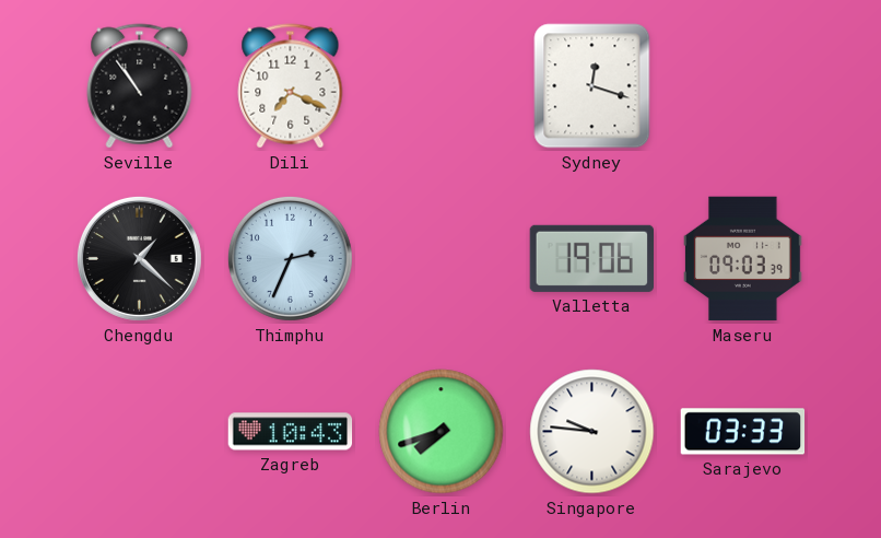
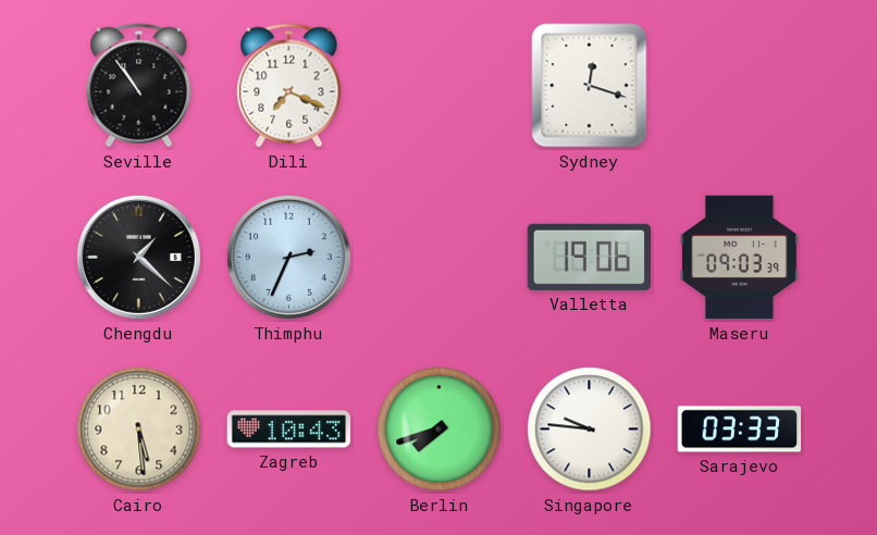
Cairo: none -> 5:29
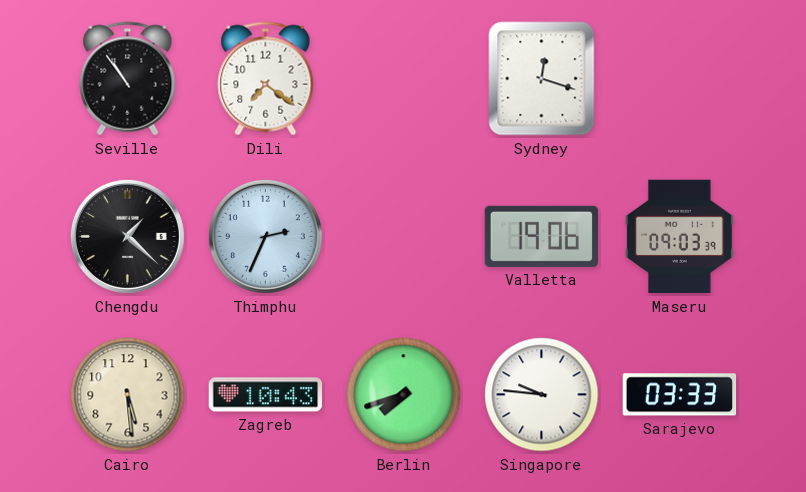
Dili: 7:19 -> 7:21
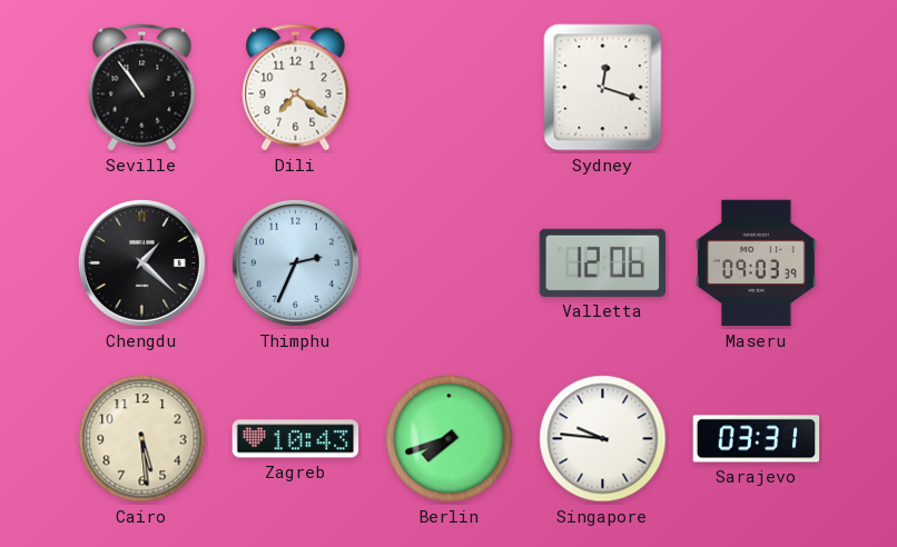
Valletta: 19:06 -> 12:06
Sarajevo: 03:33 -> 03:31
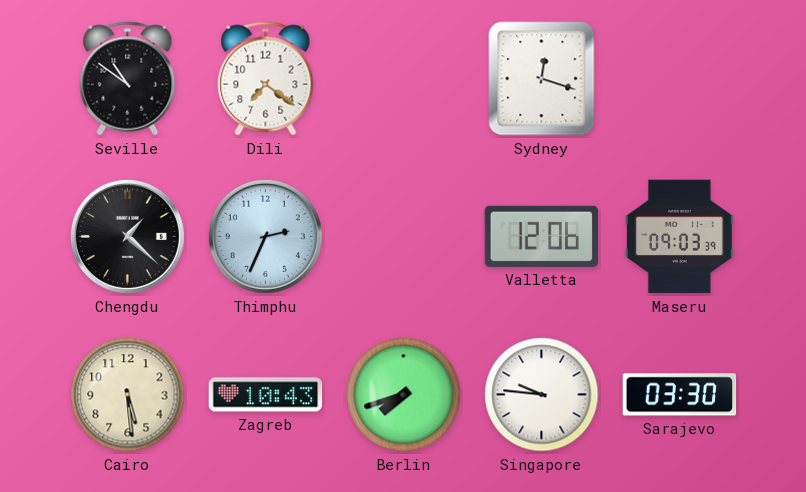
Seville: 10:54 -> 10:51
Sarajevo: 03:31 -> 03:30
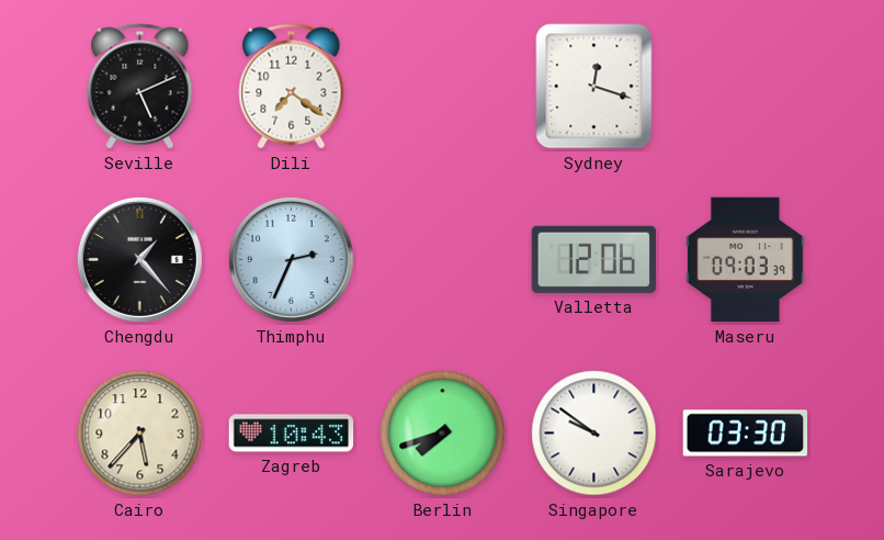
Seville: 10:51 -> 5:11
Chengdu: 1:22 -> 1:23
Cairo: 5:29 -> 5:37
Singapore: 9:46 -> 9:51
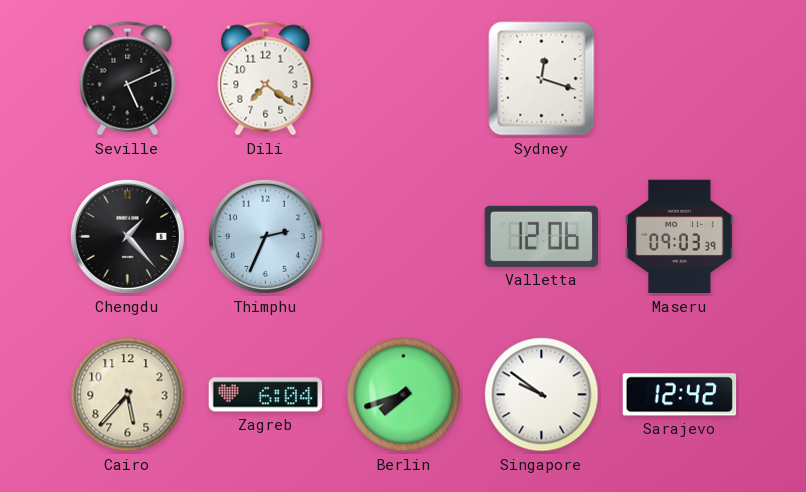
Zagreb: 10:43 -> 6:04
Sarajevo: 03:30 -> 12:42
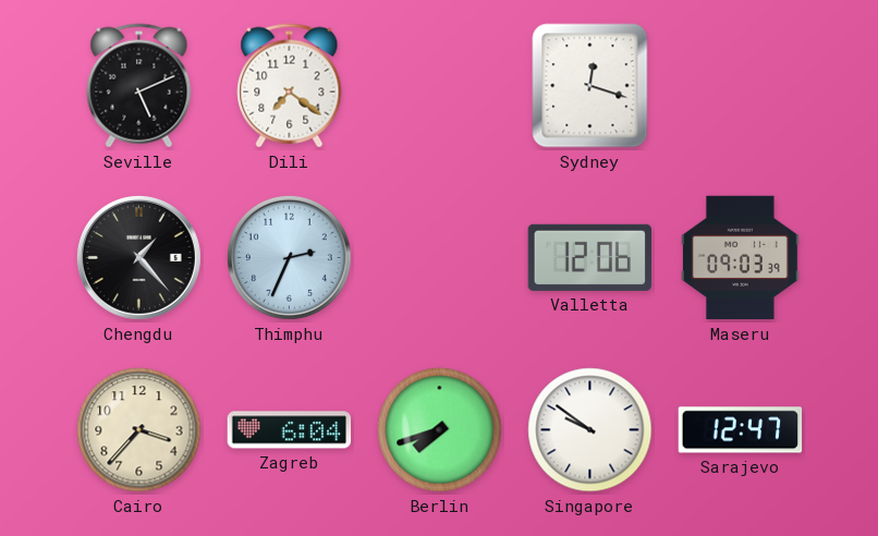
Cairo: 5:37 -> 3:37
Sarajevo: 12:42 -> 12:47
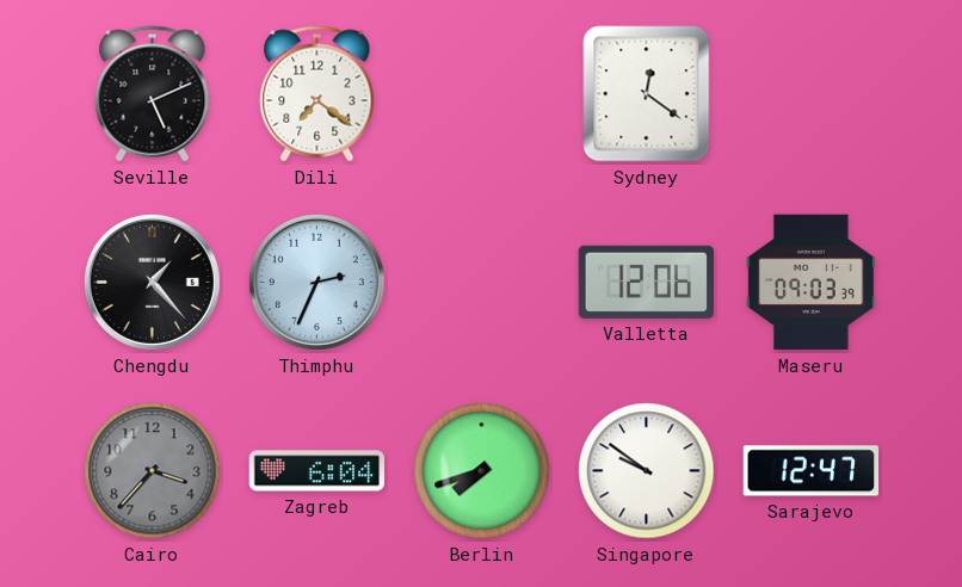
Sydney: 12:18 -> 12:21
Cairo dial: cream -> grey
